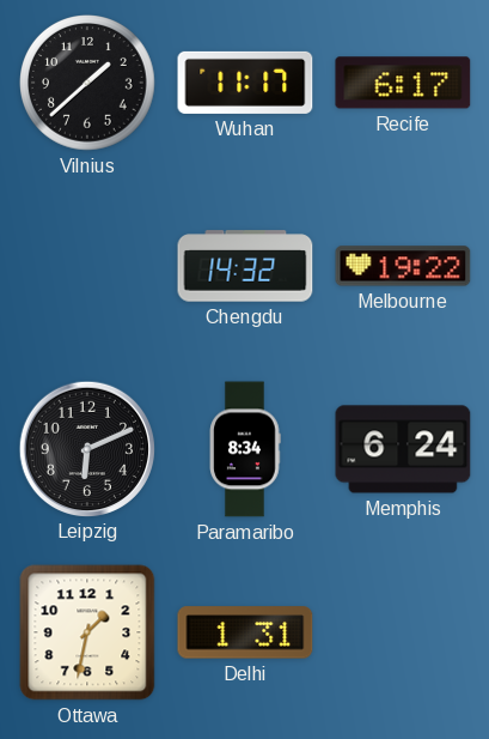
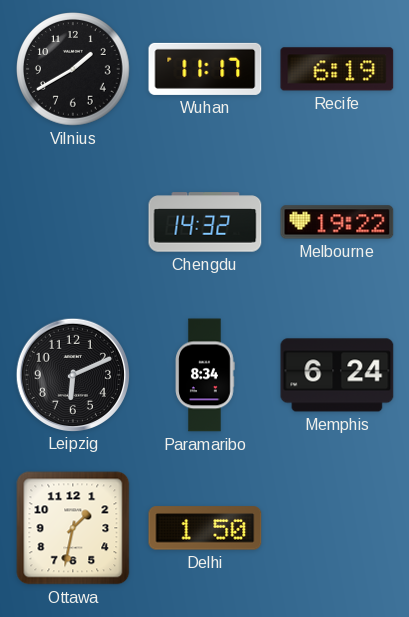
Vilnius: 1:38 -> 1:40
Recife: 6:17 -> 6:19
Delhi: 1:31 -> 1:50
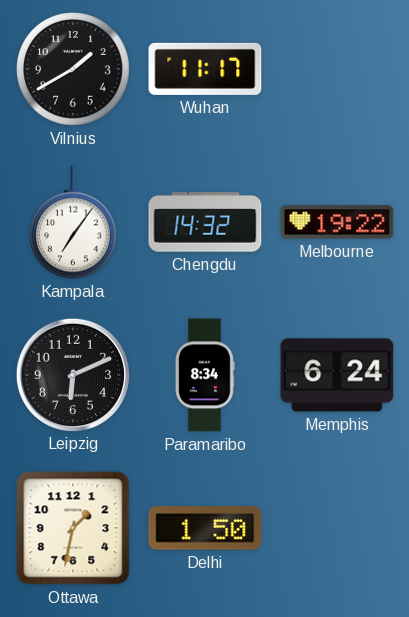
Recife: 6:19 -> none
Kampala: none -> 7:06
